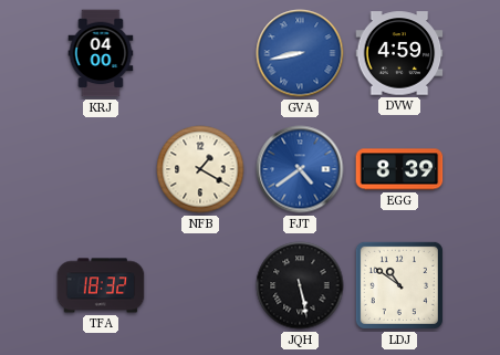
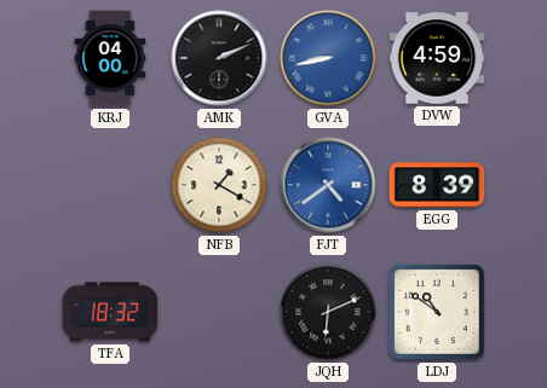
AMK: none -> 2:11
JQH: 5:28 -> 6:11
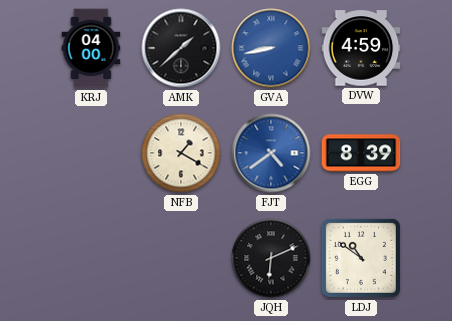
AMK: 2:11 -> 1:38
TFA: 18:32 -> none
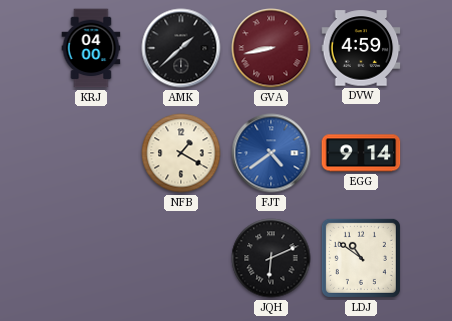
GVA dial: blue -> burgundy
EGG: 8:39 -> 9:14
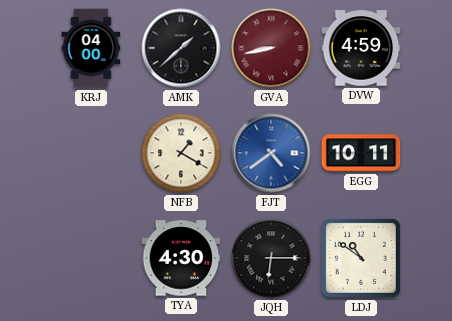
EGG: 9:14 -> 10:11
TYA: none -> 4:30
JQH: 6:11 -> 6:15
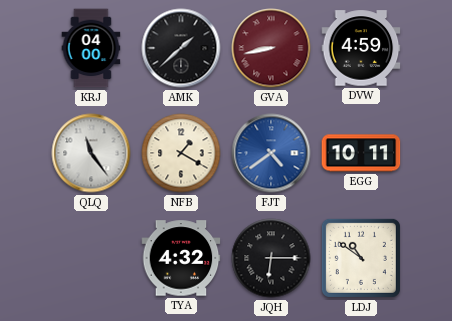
QLQ: none -> 11:24
TYA: 4:30 -> 4:32
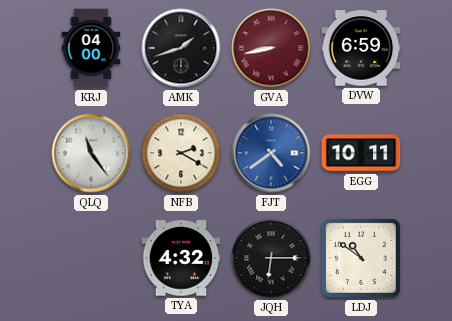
AMK: 1:38 -> 1:42
DVW: 4:59 -> 6:59
NFB: 1:20 -> 2:20
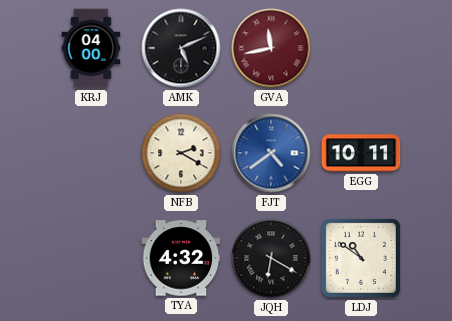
AMK: 1:42 -> 5:11
GVA: 8:43 -> 11:43
DVW: 6:59 -> none
QLQ: 11:24 -> none
JQH: 6:15 -> 6:20
